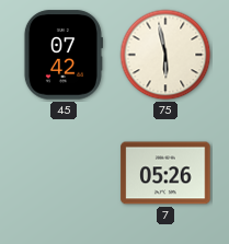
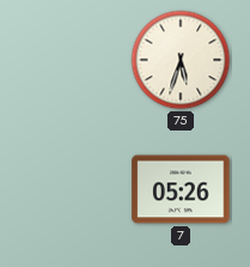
45: 07:42 -> none
75: 5:58 -> 5:33
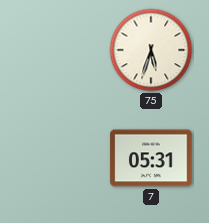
7: 05:26 -> 05:31
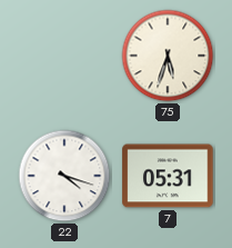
22: none -> 4:18
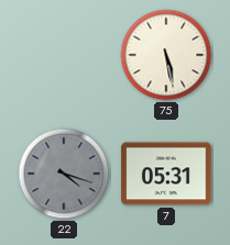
75: 5:33 -> 5:28
22 dial: white -> grey
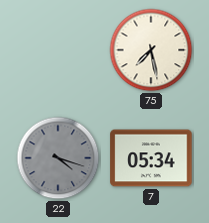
75: 5:28 -> 7:28
7: 05:31 -> 05:34
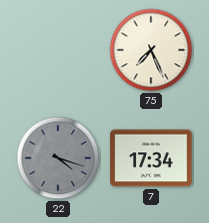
75: 7:28 -> 7:26
7: 05:34 -> 17:34
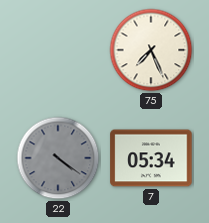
22: 4:18 -> 4:21
7: 17:34 -> 05:34
